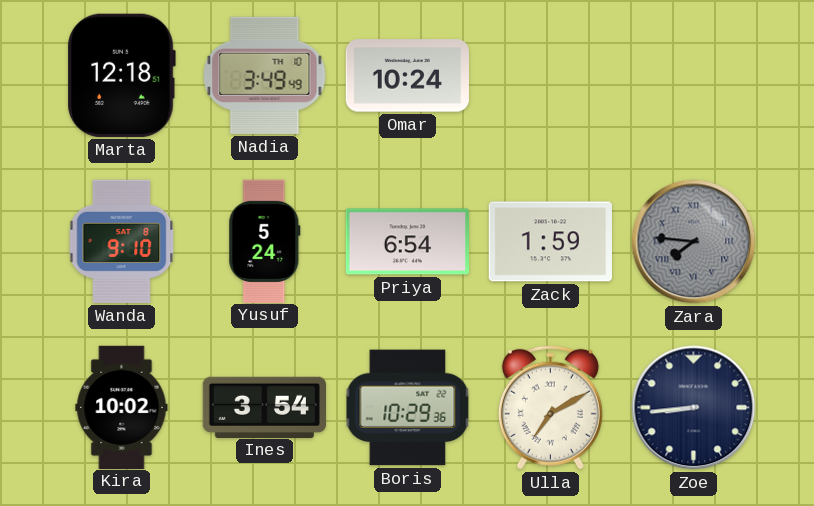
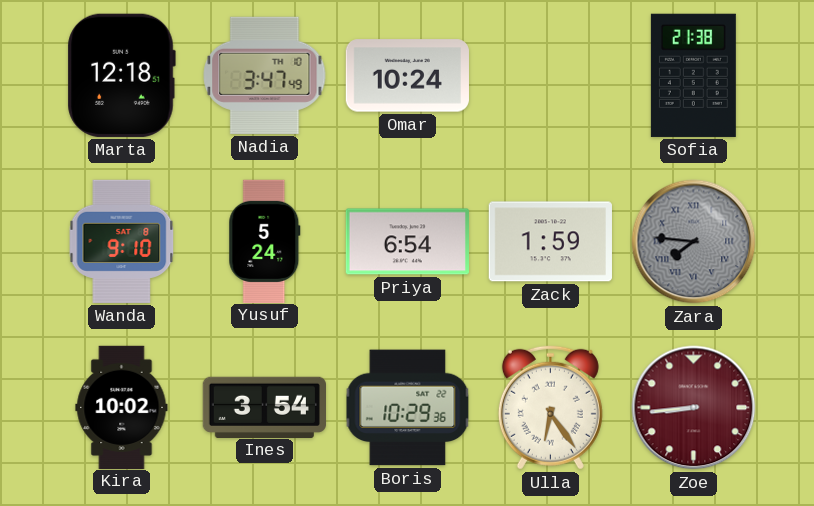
Nadia: 3:49 -> 3:47
Sofia: none -> 21:38
Ulla: 7:10 -> 6:24
Zoe dial: navy -> burgundy
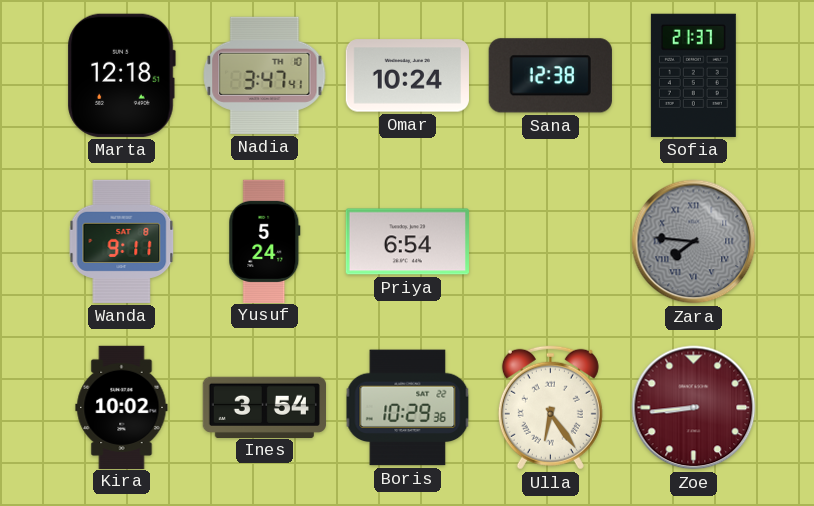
Nadia: 3:47:49 -> 3:47:41
Sana: none -> 12:38
Sofia: 21:38 -> 21:37
Wanda: 9:10 -> 9:11
Zack: 1:59 -> none
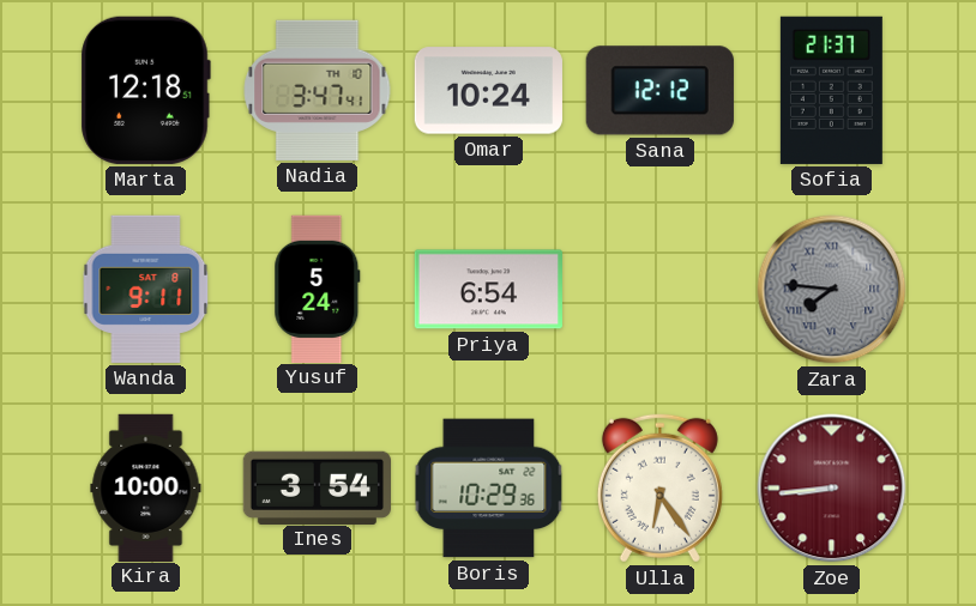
Sana: 12:38 -> 12:12
Kira: 10:02 -> 10:00
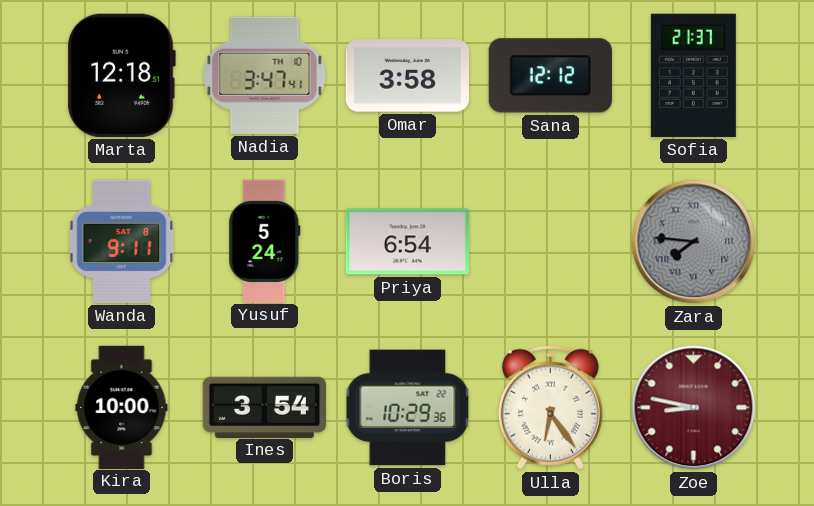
Omar: 10:24 -> 3:58
Zoe: 8:44 -> 8:47
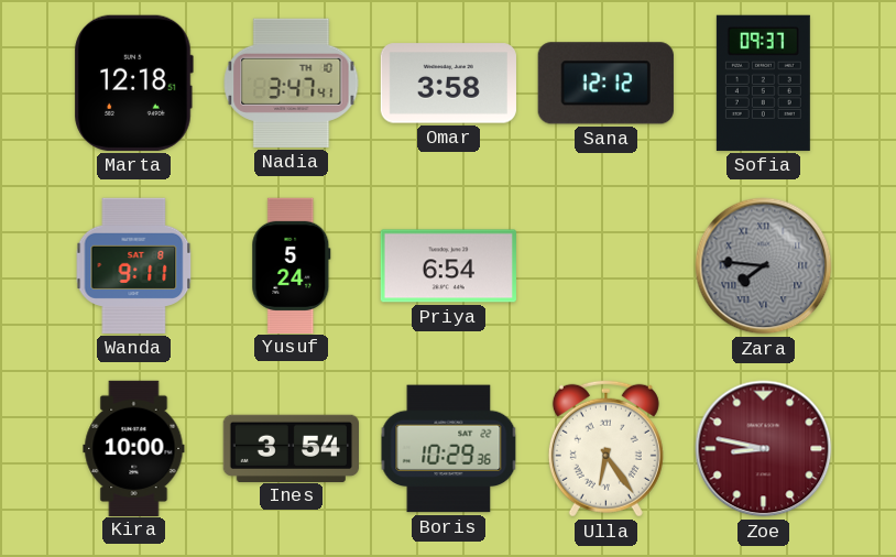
Sofia: 21:37 -> 09:37
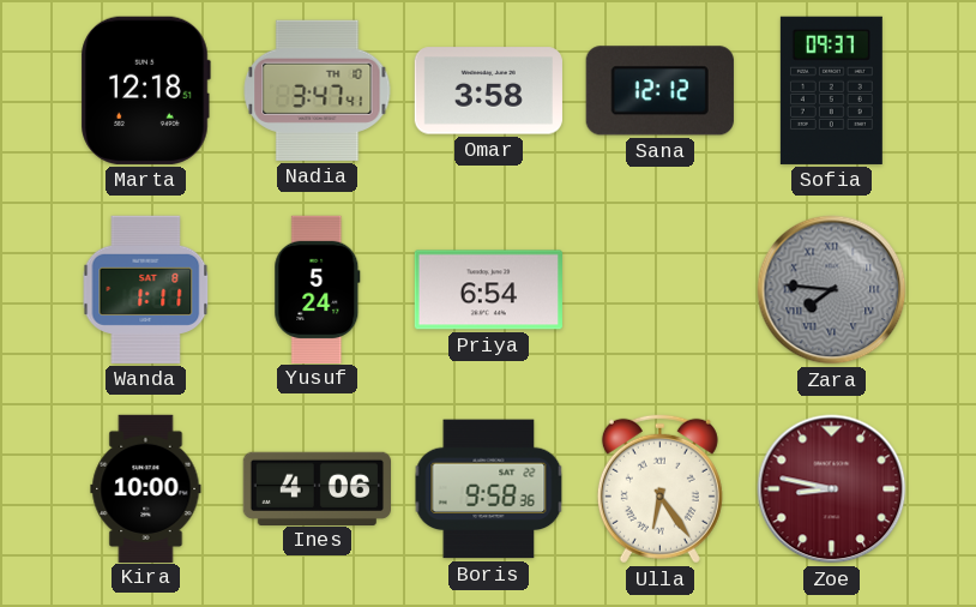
Wanda: 9:11 -> 1:11
Ines: 3:54 -> 4:06
Boris: 10:29 -> 9:58
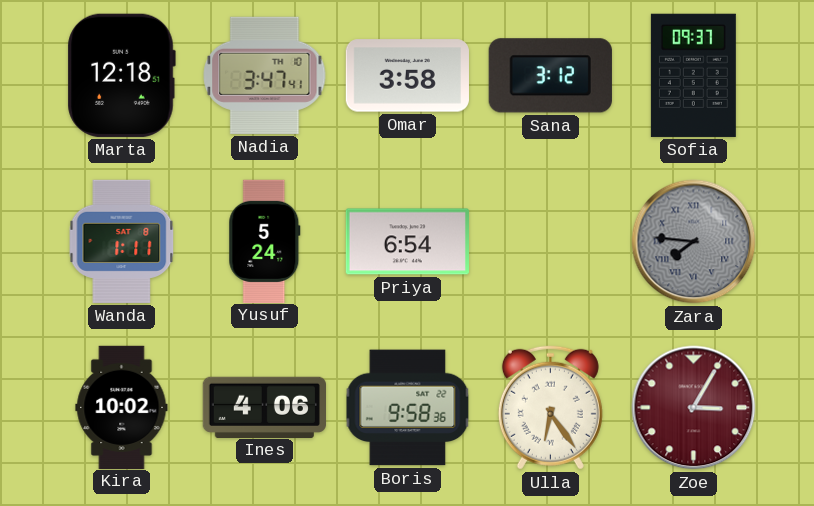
Sana: 12:12 -> 3:12
Kira: 10:00 -> 10:02
Zoe: 8:47 -> 3:05
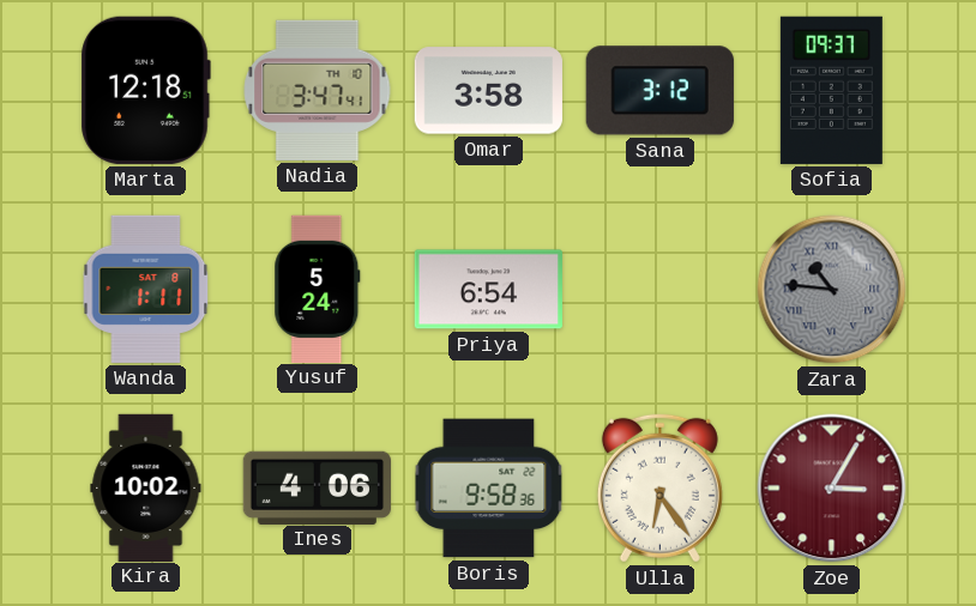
Zara: 7:46 -> 10:46
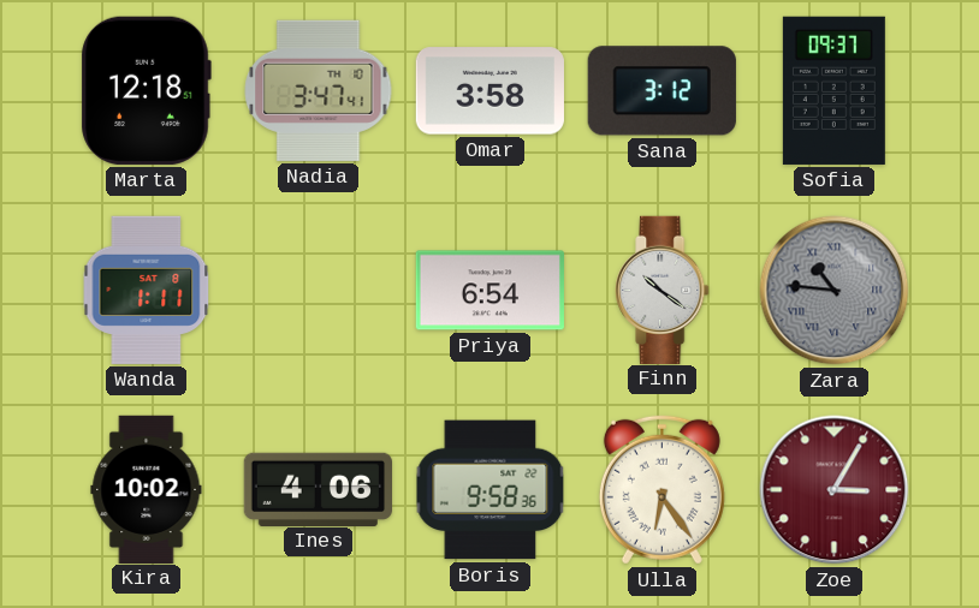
Yusuf: 5:24 -> none
Finn: none -> 10:21
